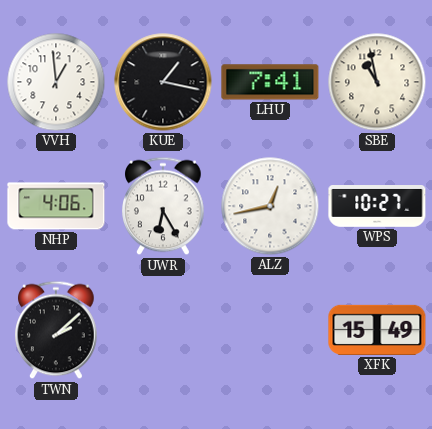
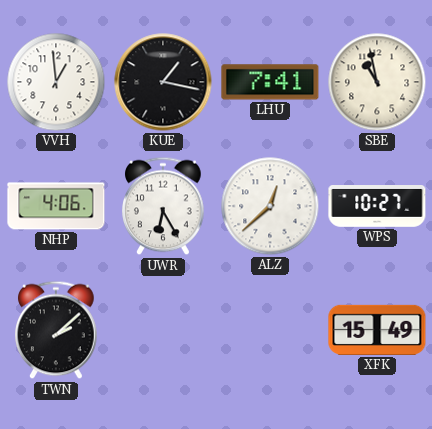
ALZ: 12:43 -> 12:38
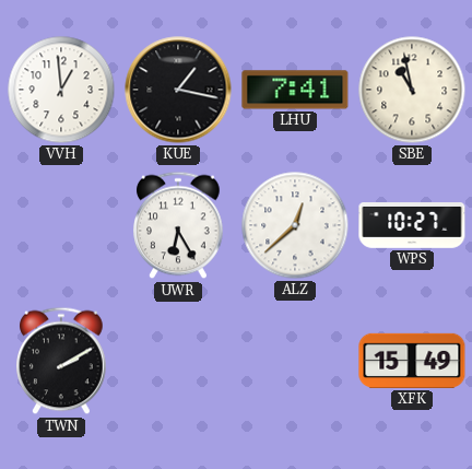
NHP: 4:06 -> none
TWN: 2:08 -> 2:10
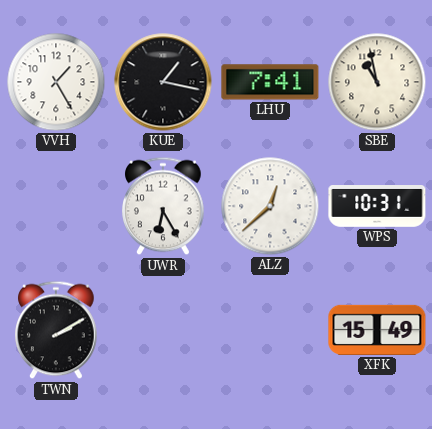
VVH: 12:59 -> 1:25
WPS: 10:27 -> 10:31
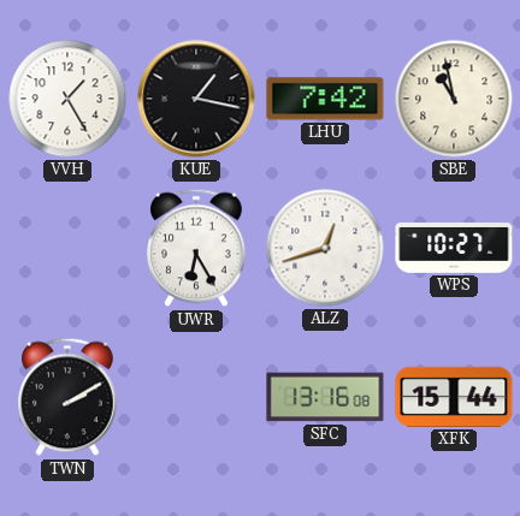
LHU: 7:41 -> 7:42
ALZ: 12:38 -> 12:42
WPS: 10:31 -> 10:27
SFC: none -> 13:16
XFK: 15:49 -> 15:44
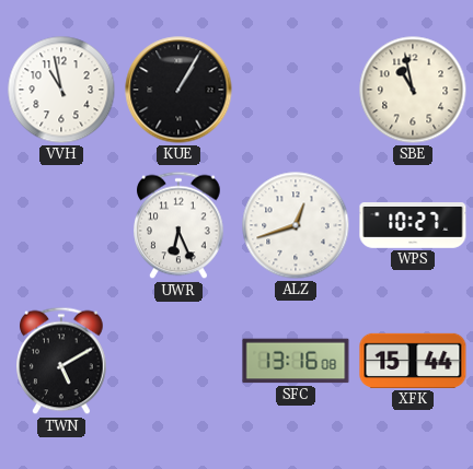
VVH: 1:25 -> 10:58
KUE: 1:17 -> 1:05
LHU: 7:42 -> none
UWR: 6:25 -> 6:26
TWN: 2:10 -> 5:10
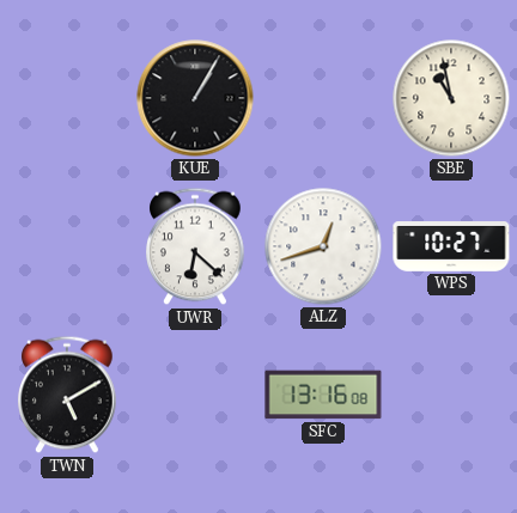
VVH: 10:58 -> none
UWR: 6:26 -> 6:22
XFK: 15:44 -> none
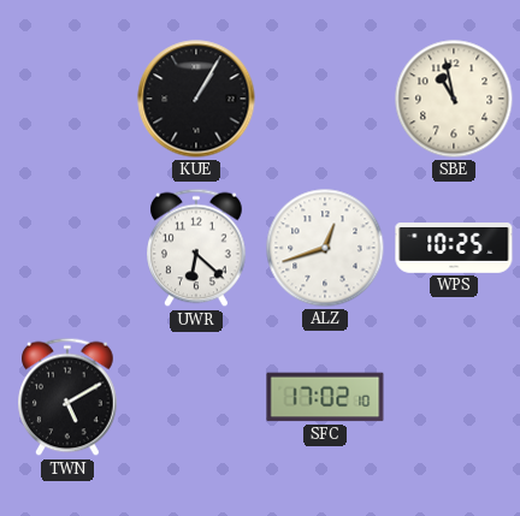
WPS: 10:27 -> 10:25
SFC: 13:16 -> 17:02
